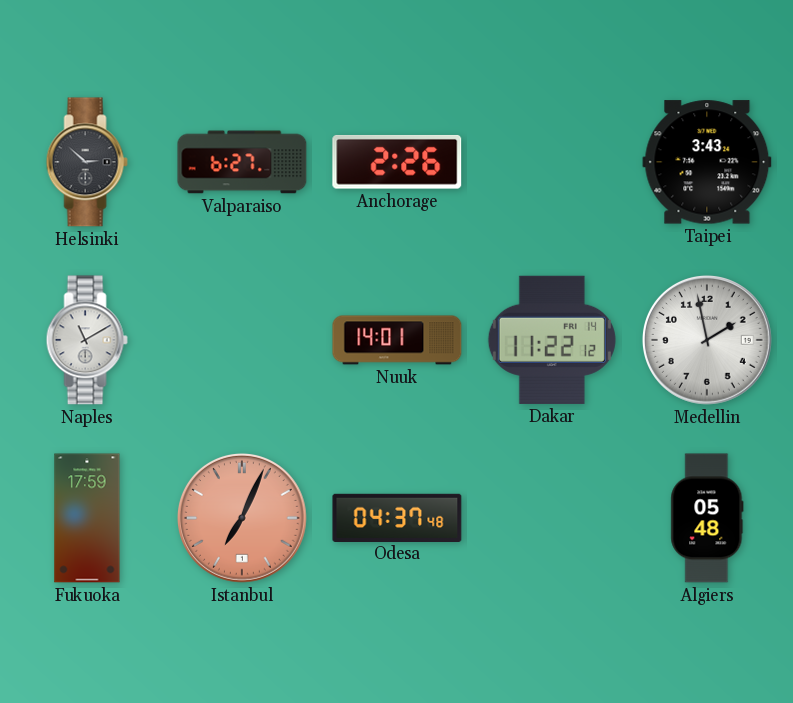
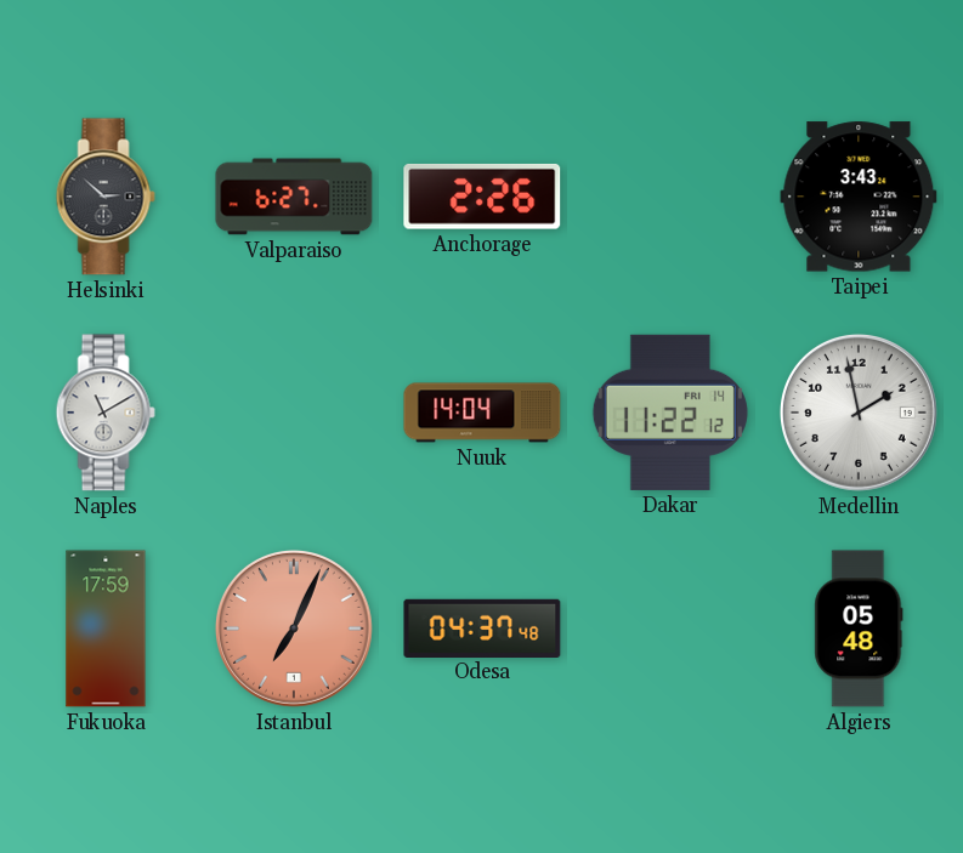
Nuuk: 14:01 -> 14:04
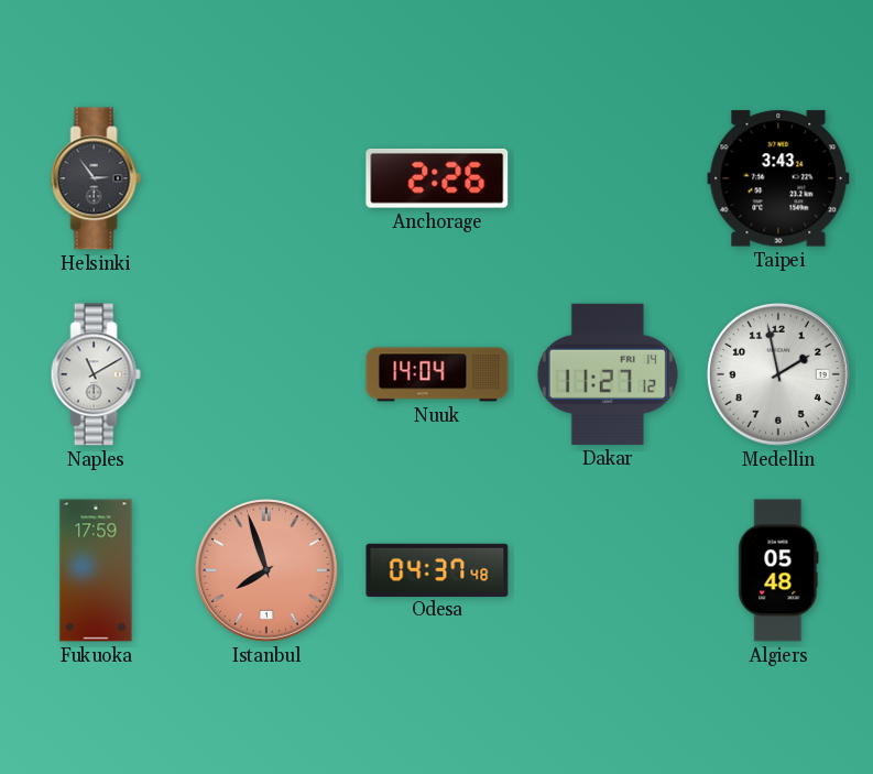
Helsinki: 2:52 -> 2:54
Valparaiso: 6:27 -> none
Dakar: 11:22 -> 11:27
Istanbul: 7:04 -> 7:57
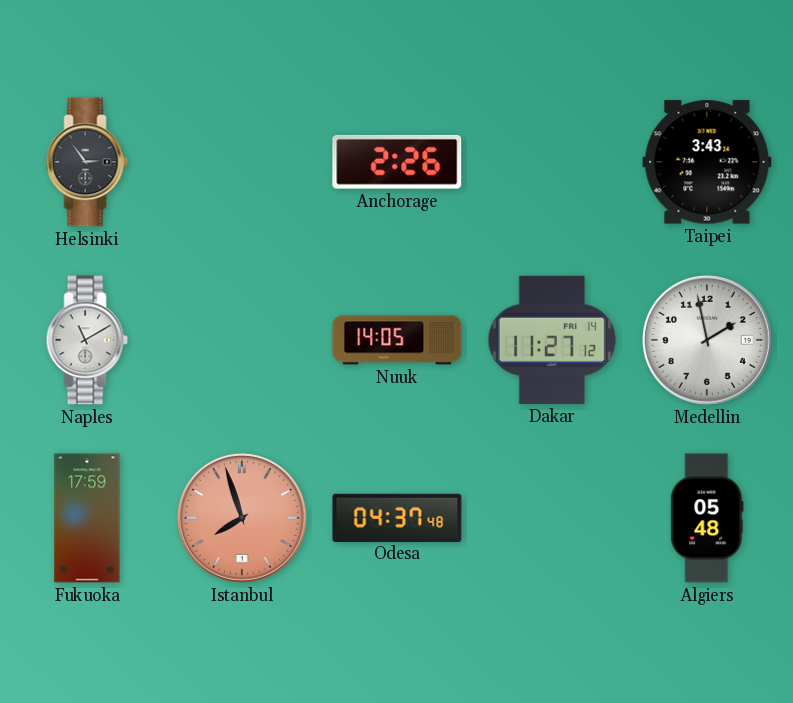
Nuuk: 14:04 -> 14:05
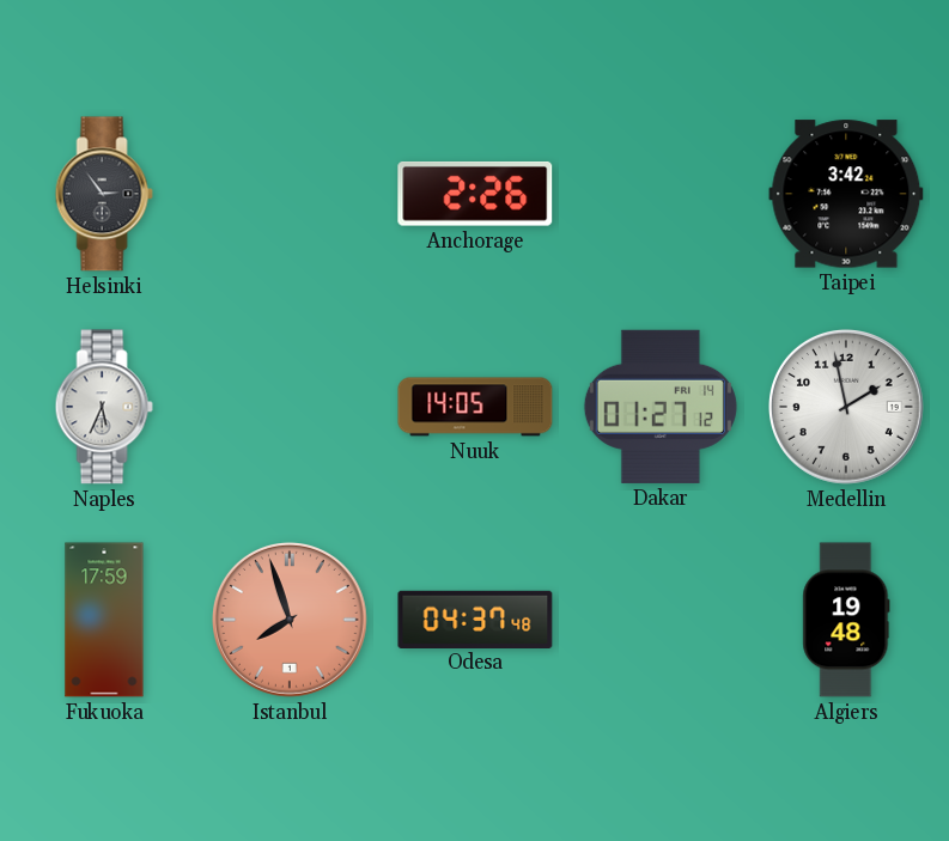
Taipei: 3:43 -> 3:42
Naples: 11:10 -> 5:34
Dakar: 11:27 -> 01:27
Algiers: 05:48 -> 19:48
